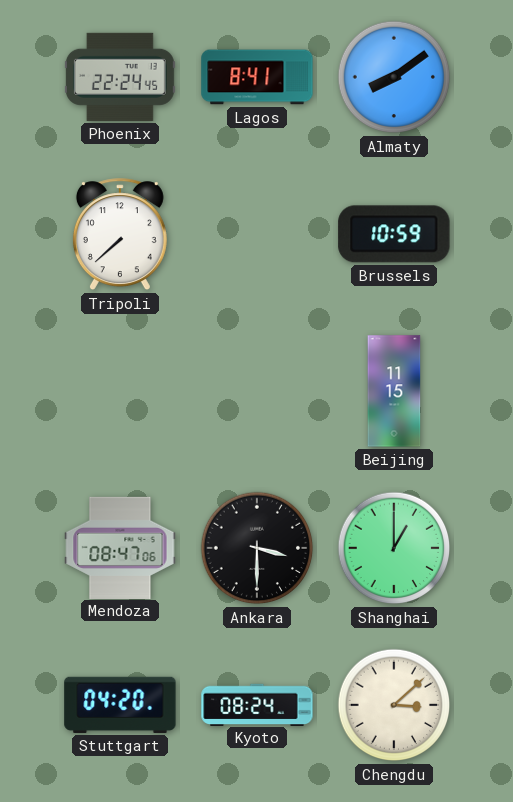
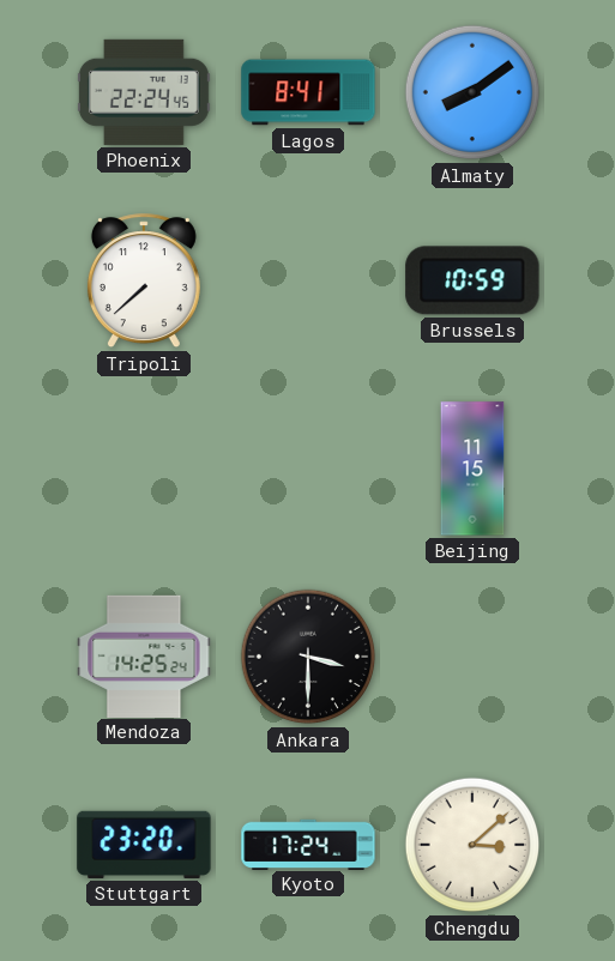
Mendoza: 08:47 -> 14:25
Shanghai: 1:00 -> none
Stuttgart: 04:20 -> 23:20
Kyoto: 08:24 -> 17:24
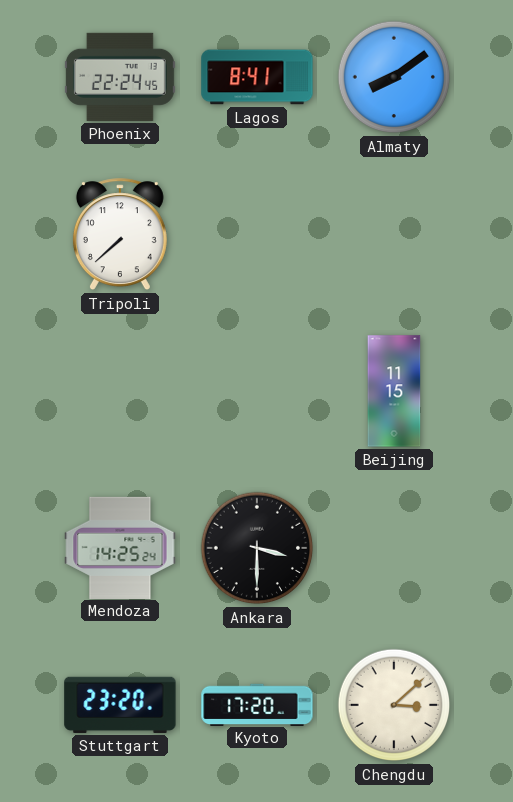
Brussels: 10:59 -> none
Kyoto: 17:24 -> 17:20
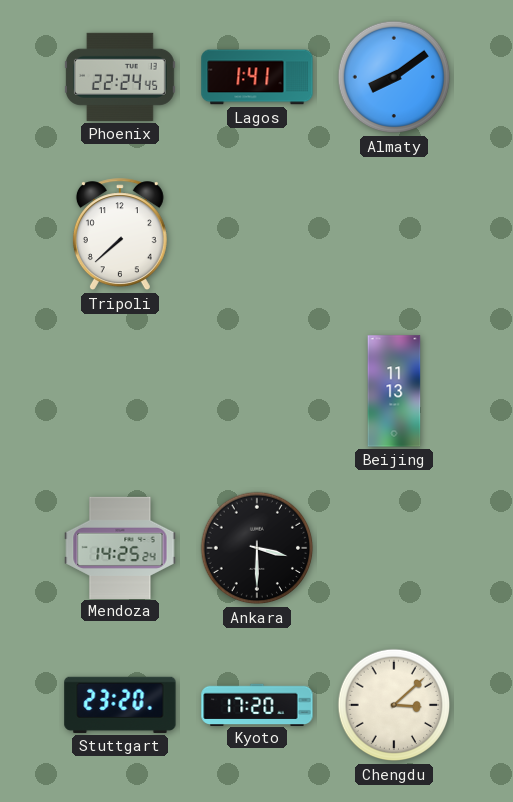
Lagos: 8:41 -> 1:41
Beijing: 11:15 -> 11:13
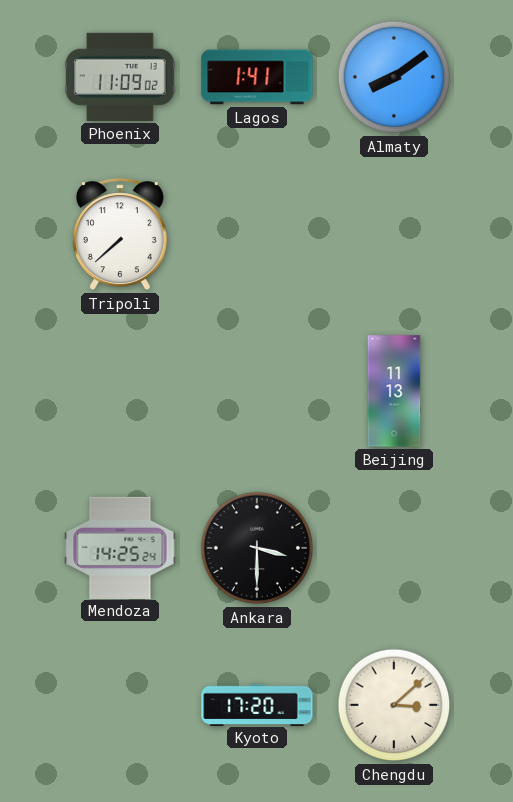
Phoenix: 22:24 -> 11:09
Stuttgart: 23:20 -> none
